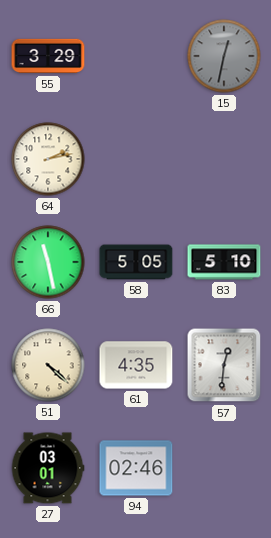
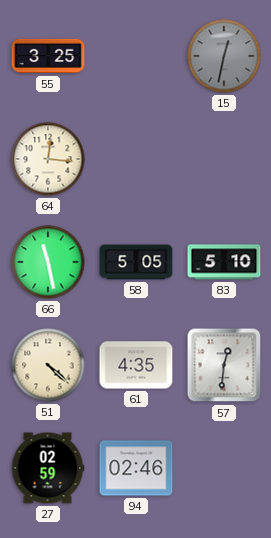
55: 3:29 -> 3:25
64: 2:13 -> 12:16
27: 03:01 -> 02:59
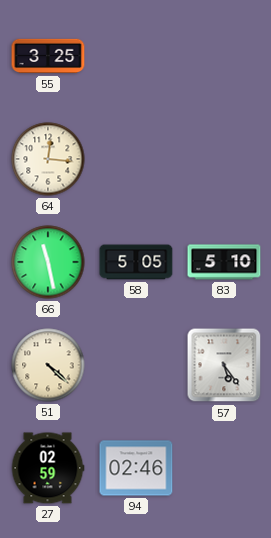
15: 12:32 -> none
61: 4:35 -> none
57: 12:31 -> 5:24
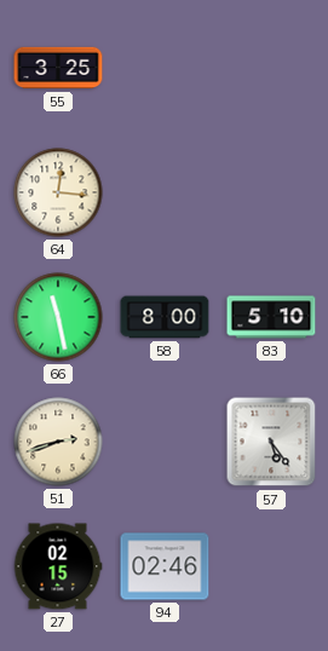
58: 5:05 -> 8:00
51: 4:22 -> 2:42
27: 02:59 -> 02:15
